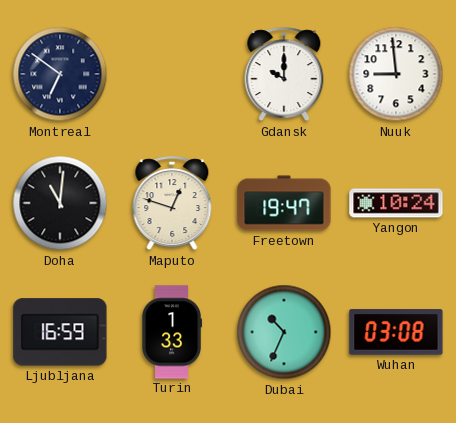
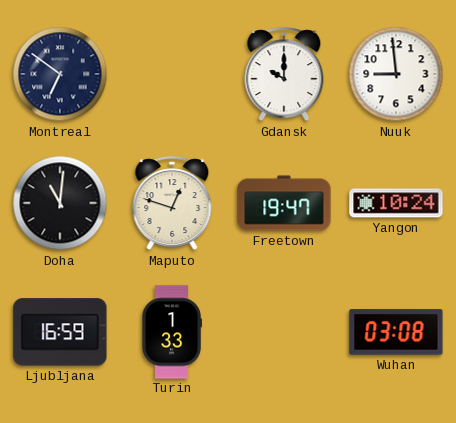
Dubai: 10:34 -> none
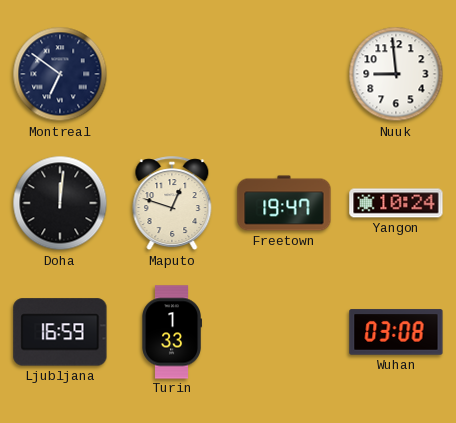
Gdansk: 10:00 -> none
Doha: 11:01 -> 12:01
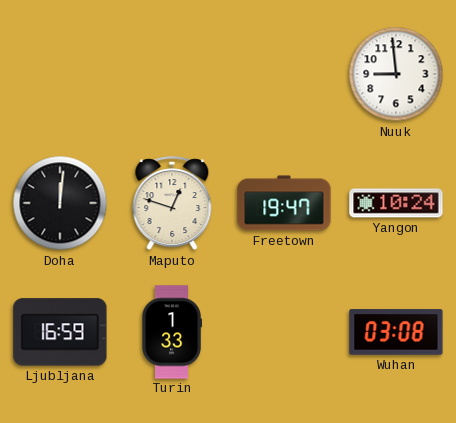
Montreal: 6:51 -> none
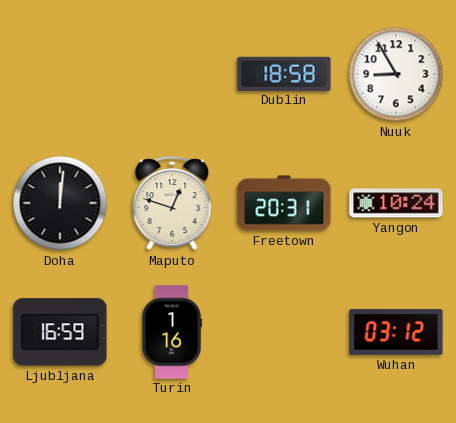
Dublin: none -> 18:58
Nuuk: 8:59 -> 8:55
Freetown: 19:47 -> 20:31
Turin: 1:33 -> 1:16
Wuhan: 03:08 -> 03:12
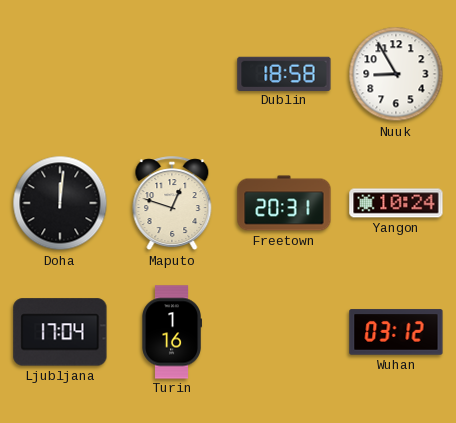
Ljubljana: 16:59 -> 17:04
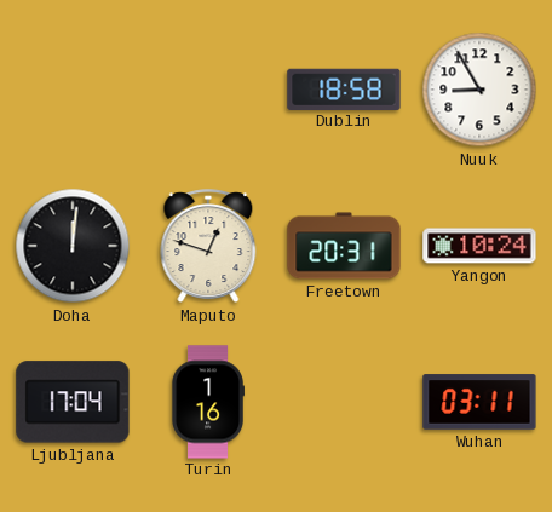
Wuhan: 03:12 -> 03:11
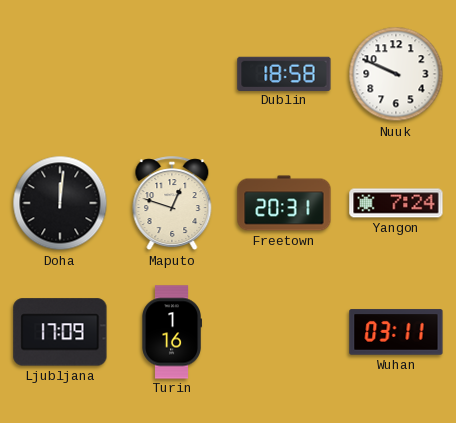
Nuuk: 8:55 -> 9:49
Yangon: 10:24 -> 7:24
Ljubljana: 17:04 -> 17:09
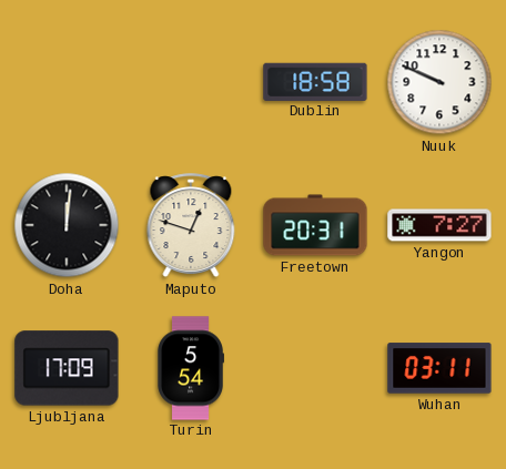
Yangon: 7:24 -> 7:27
Turin: 1:16 -> 5:54
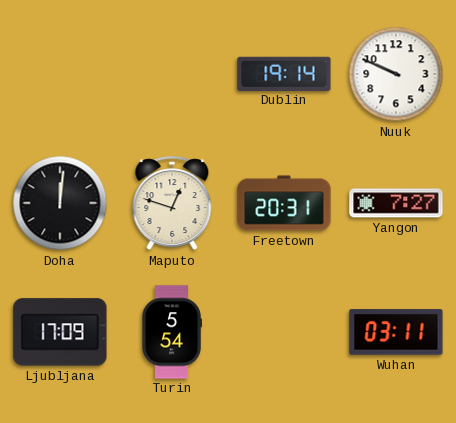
Dublin: 18:58 -> 19:14
